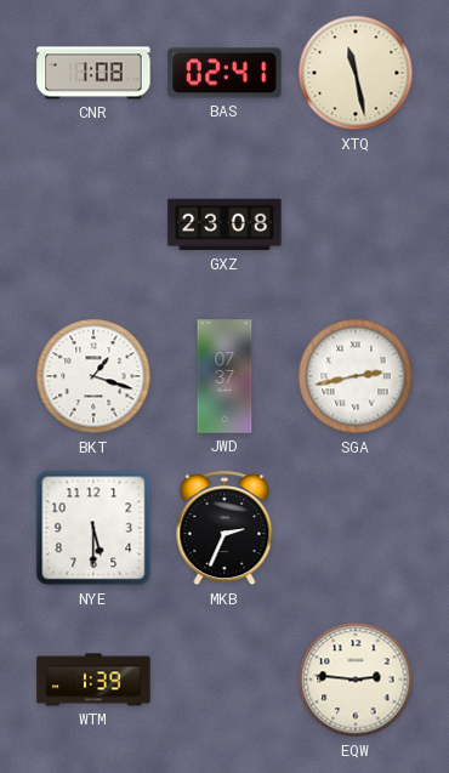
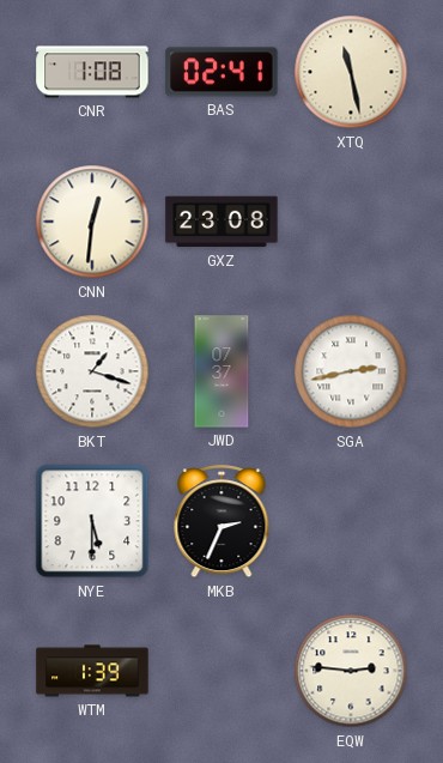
CNN: none -> 12:31
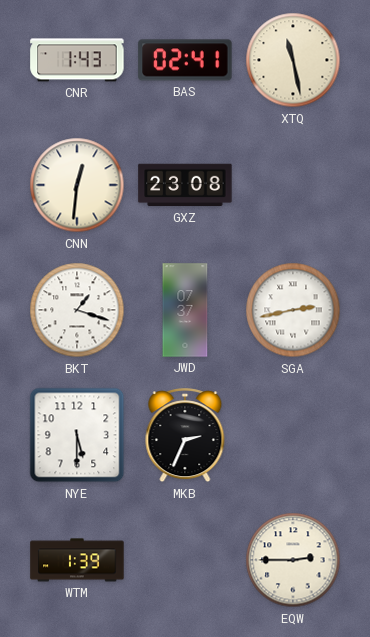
CNR: 1:08 -> 1:43
EQW: 2:46 -> 2:45
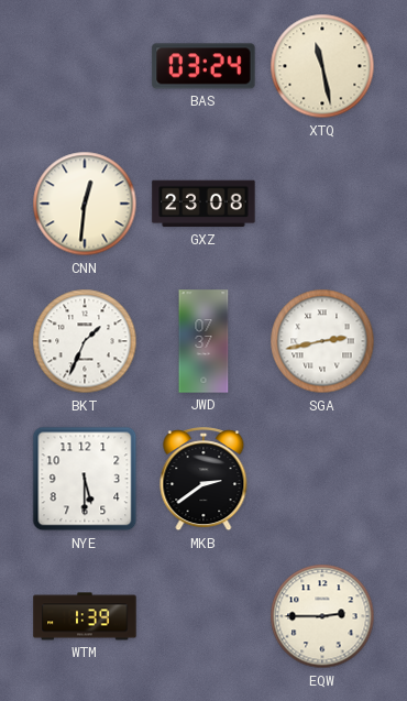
CNR: 1:43 -> none
BAS: 02:41 -> 03:24
BKT: 1:18 -> 1:34
MKB: 2:34 -> 2:39
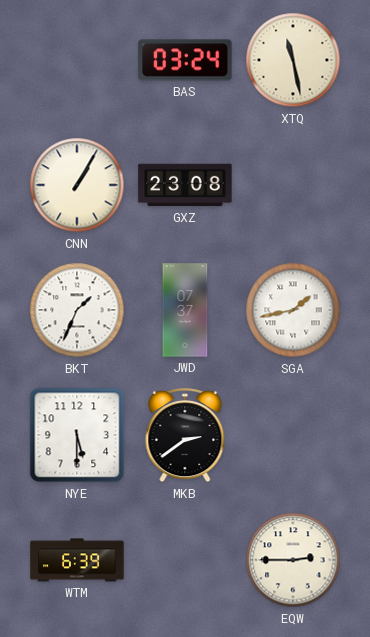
CNN: 12:31 -> 1:05
SGA: 2:43 -> 1:43
WTM: 1:39 -> 6:39
